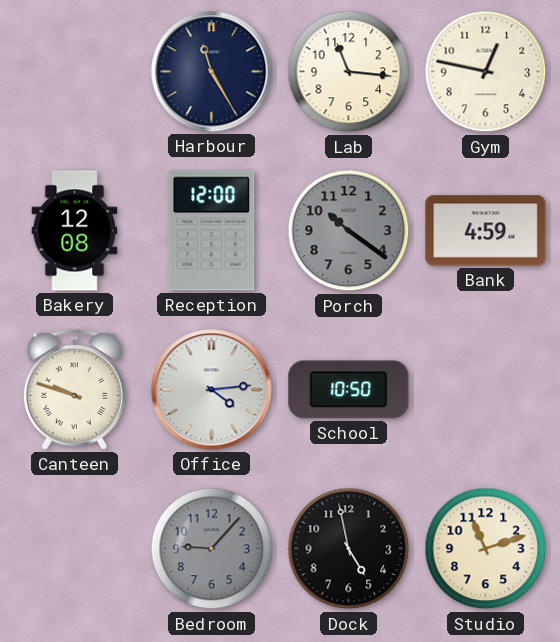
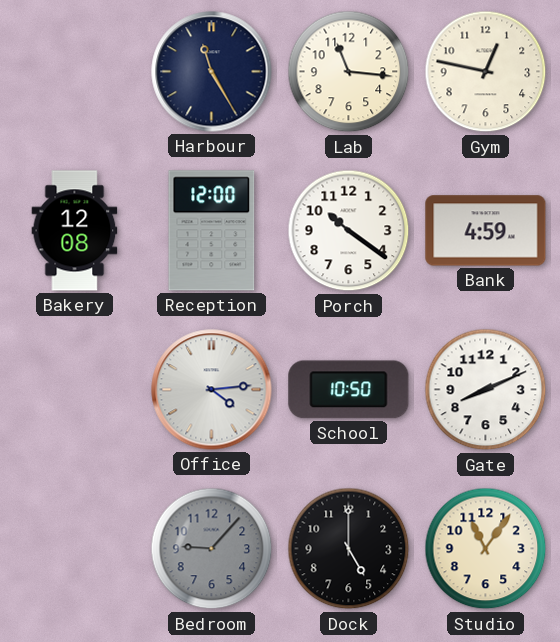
Porch dial: grey -> white
Canteen: 9:48 -> none
Gate: none -> 8:11
Dock: 4:58 -> 5:00
Studio: 11:12 -> 11:06
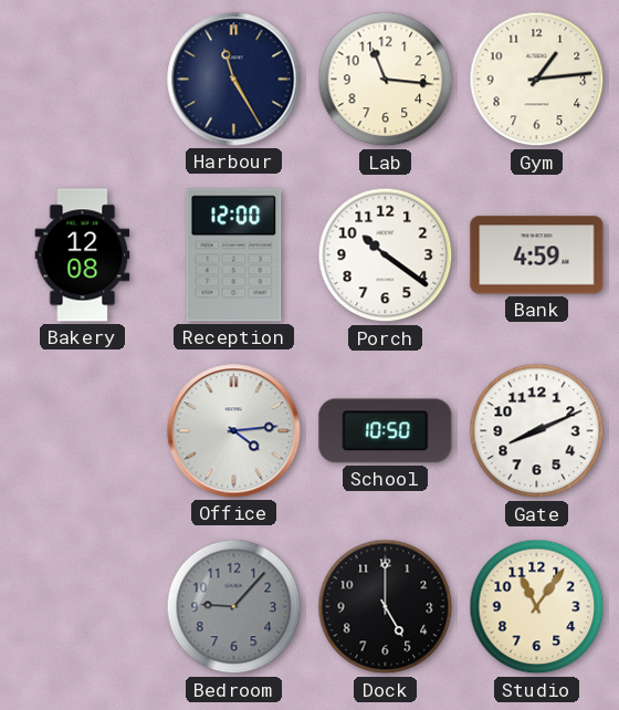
Gym: 12:47 -> 1:14
